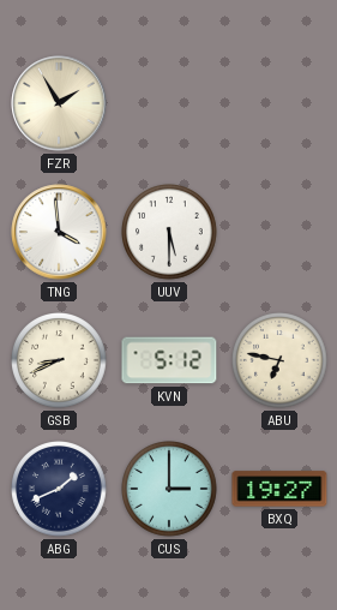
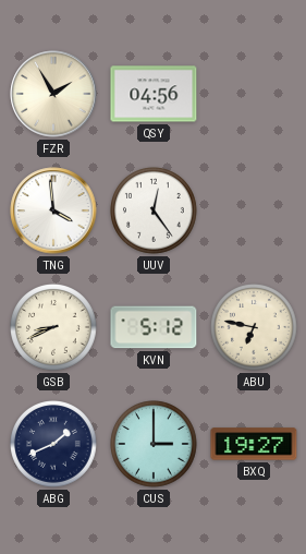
QSY: none -> 04:56
UUV: 5:30 -> 12:24
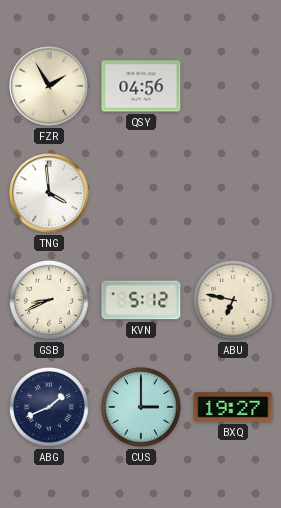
UUV: 12:24 -> none
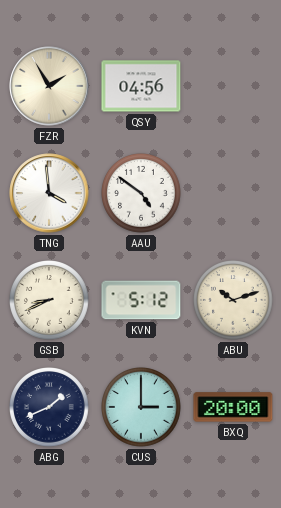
AAU: none -> 4:51
ABU: 6:47 -> 10:12
BXQ: 19:27 -> 20:00
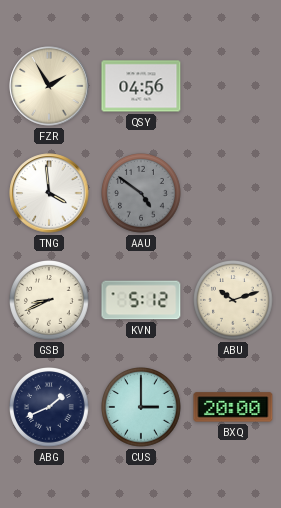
AAU dial: white -> grey
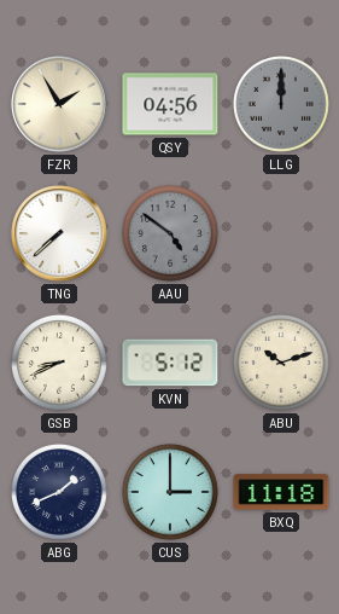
LLG: none -> 12:00
TNG: 3:59 -> 7:38
BXQ: 20:00 -> 11:18
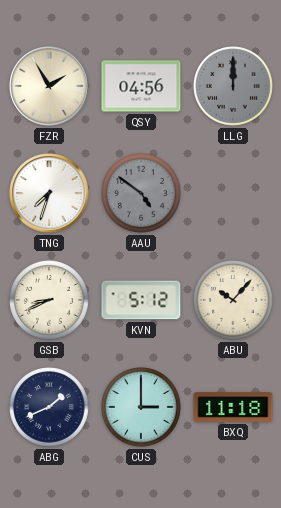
TNG: 7:38 -> 7:33
ABU: 10:12 -> 10:07
